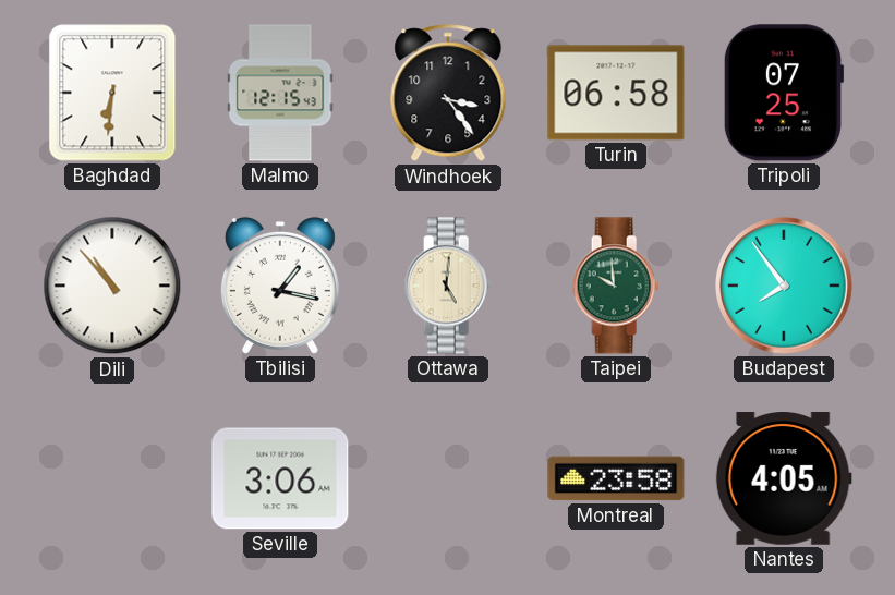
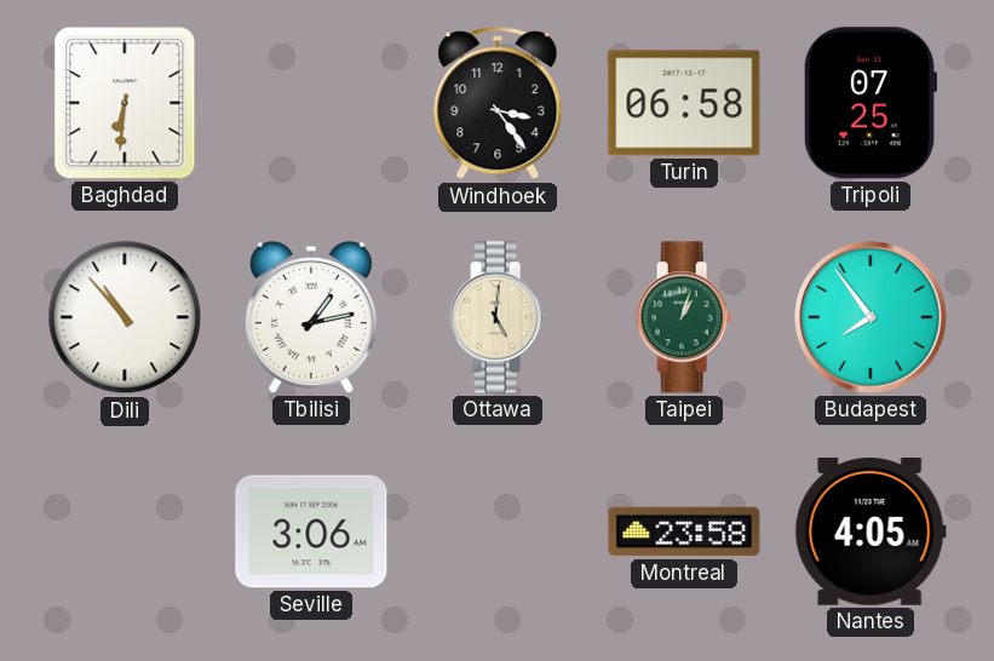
Malmo: 12:15 -> none
Tbilisi: 1:17 -> 1:13
Taipei: 9:59 -> 1:03
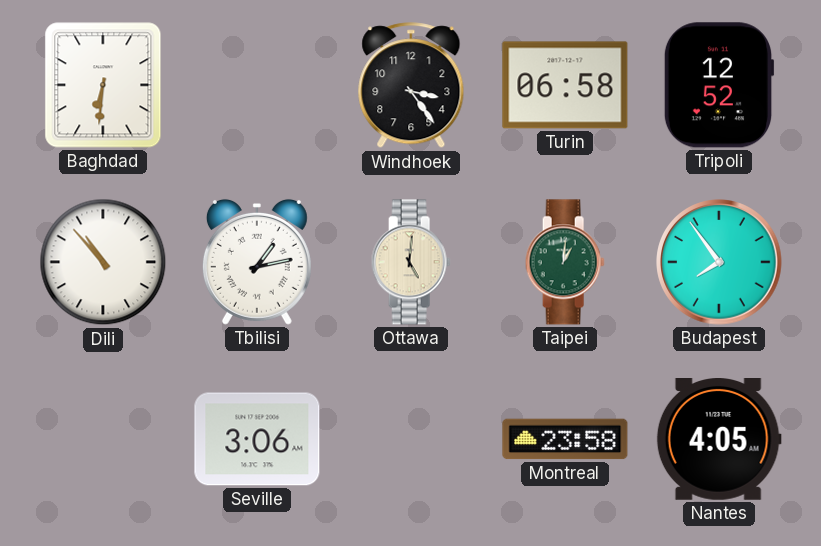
Tripoli: 07:25 -> 12:52
Taipei: 1:03 -> 1:01
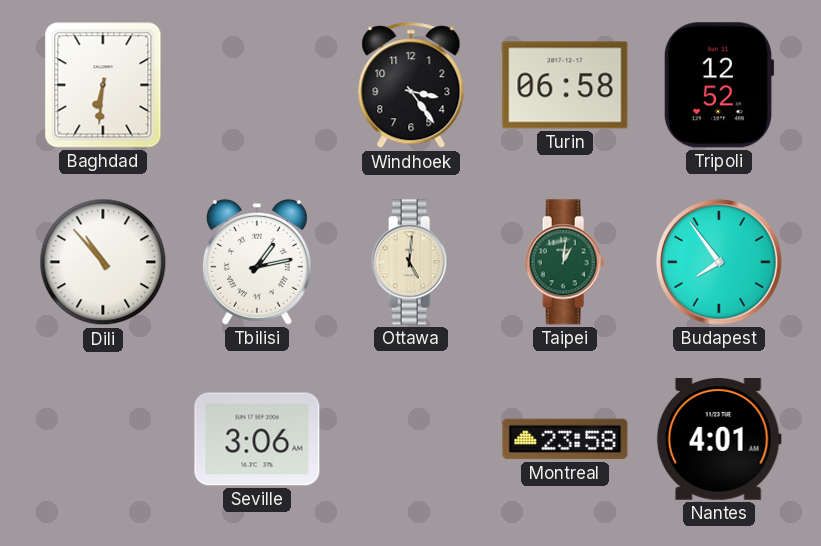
Nantes: 4:05 -> 4:01
